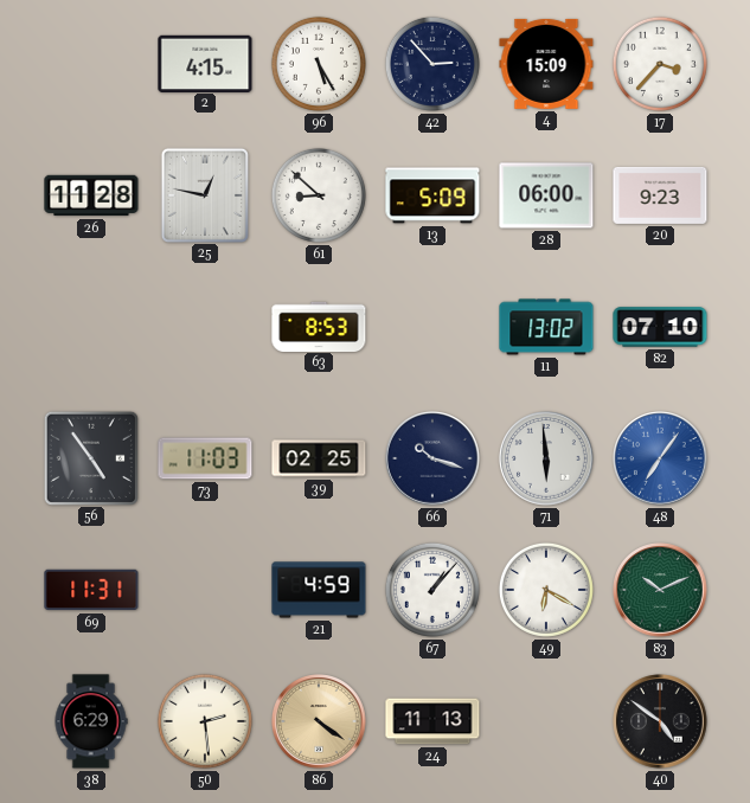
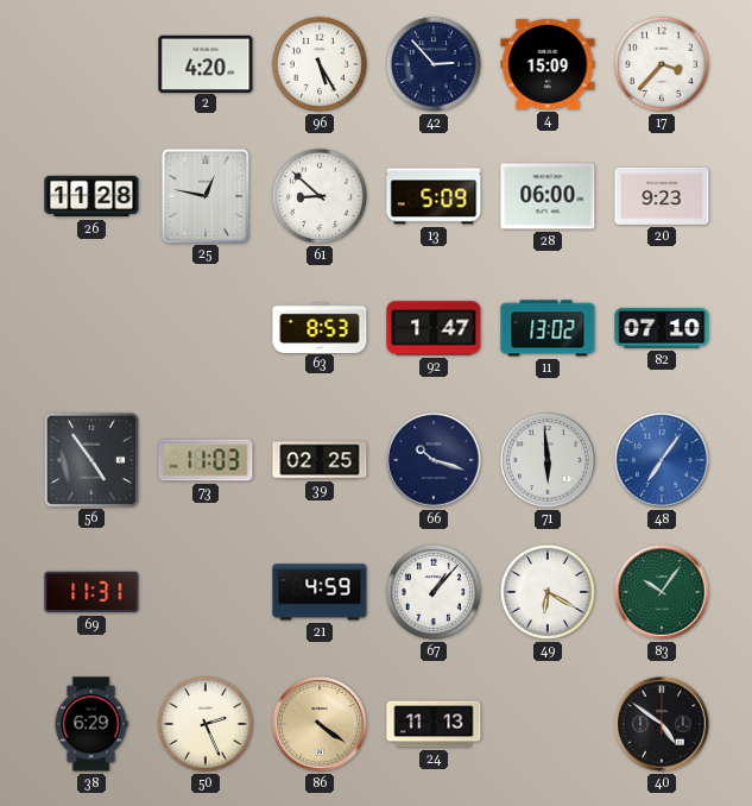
2: 4:15 -> 4:20
92: none -> 1:47
83: 10:11 -> 10:06
50: 2:29 -> 2:26
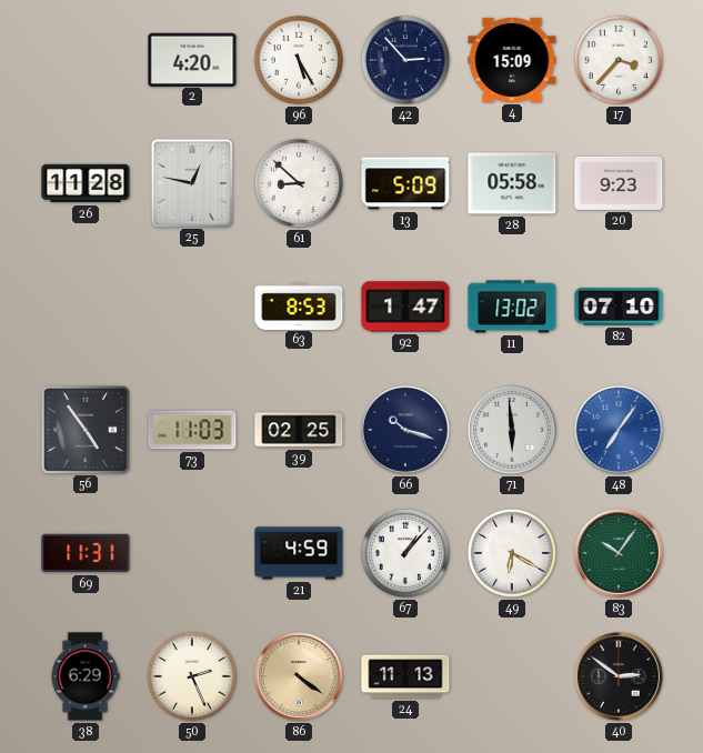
28: 06:00 -> 05:58
40: 4:51 -> 2:51
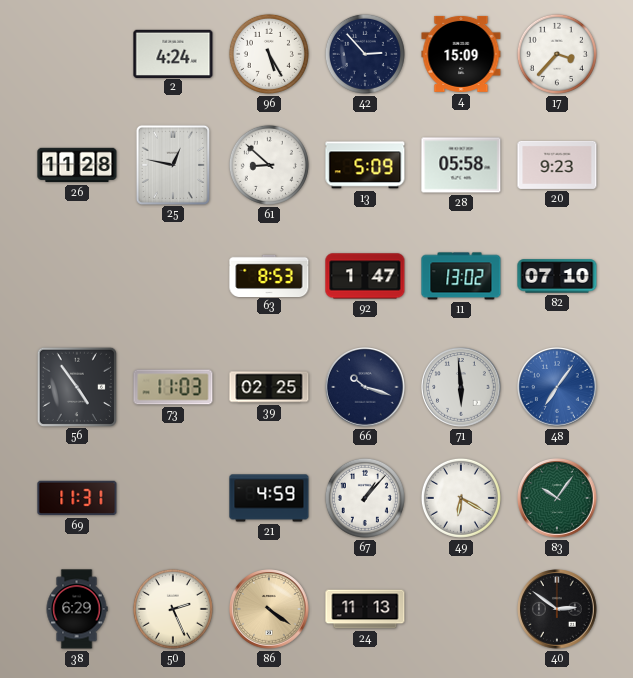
2: 4:20 -> 4:24
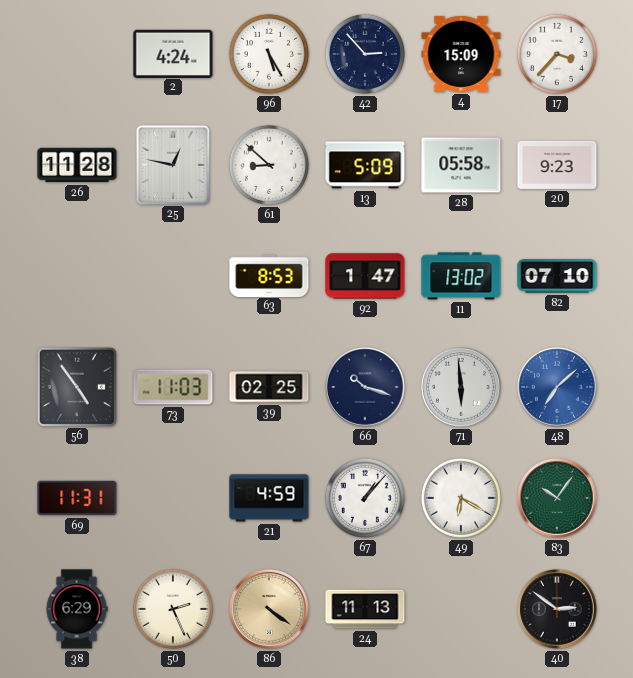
48: 7:06 -> 7:08
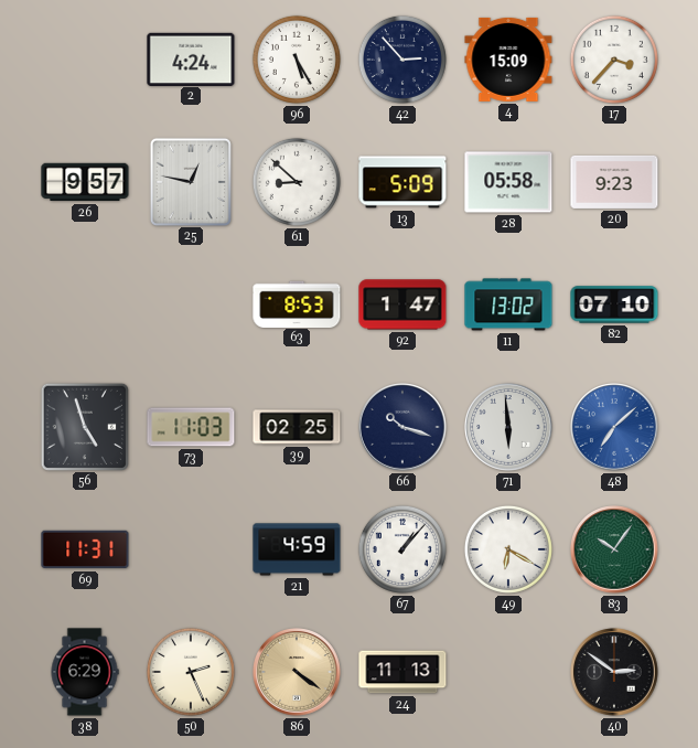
26: 11:28 -> 9:57
56: 4:54 -> 4:57
